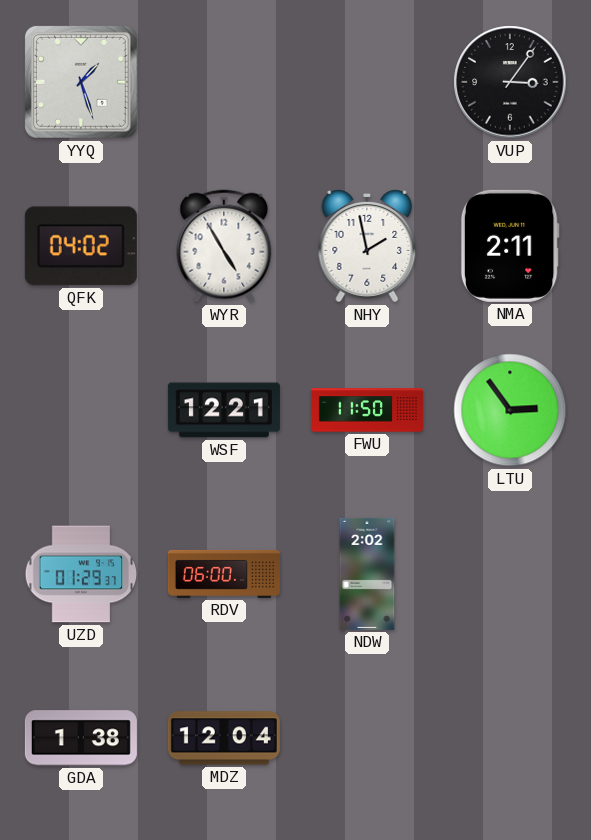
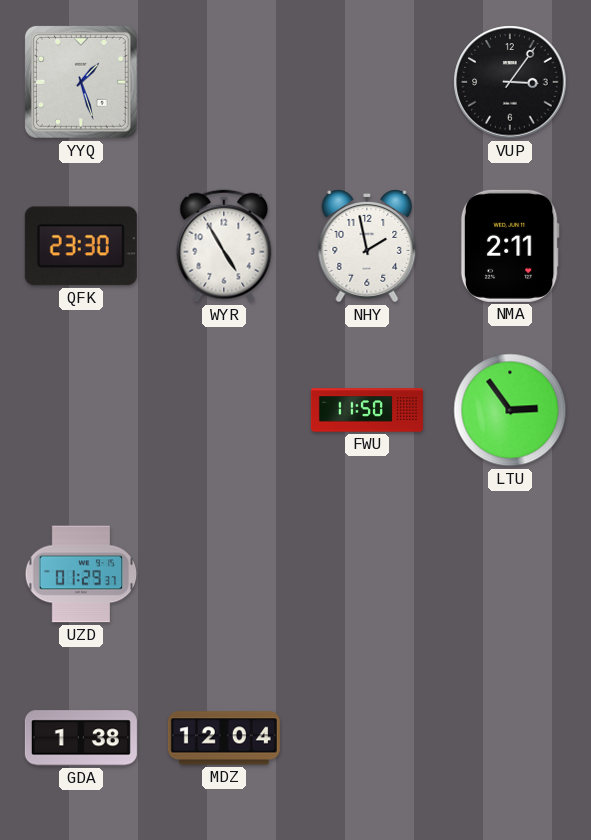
QFK: 04:02 -> 23:30
WSF: 12:21 -> none
RDV: 06:00 -> none
NDW: 2:02 -> none
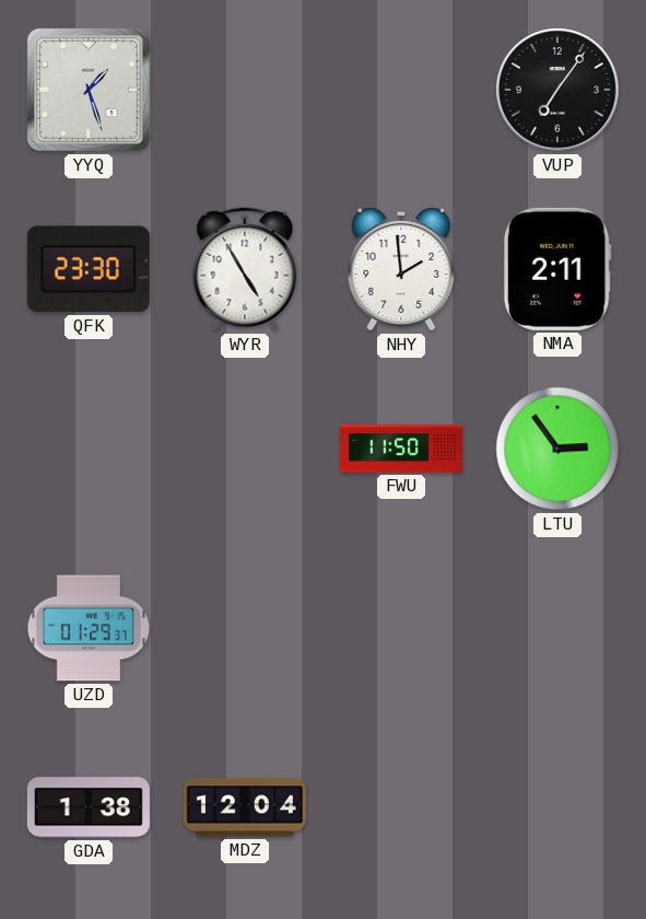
VUP: 3:06 -> 7:06
NHY: 1:58 -> 1:59
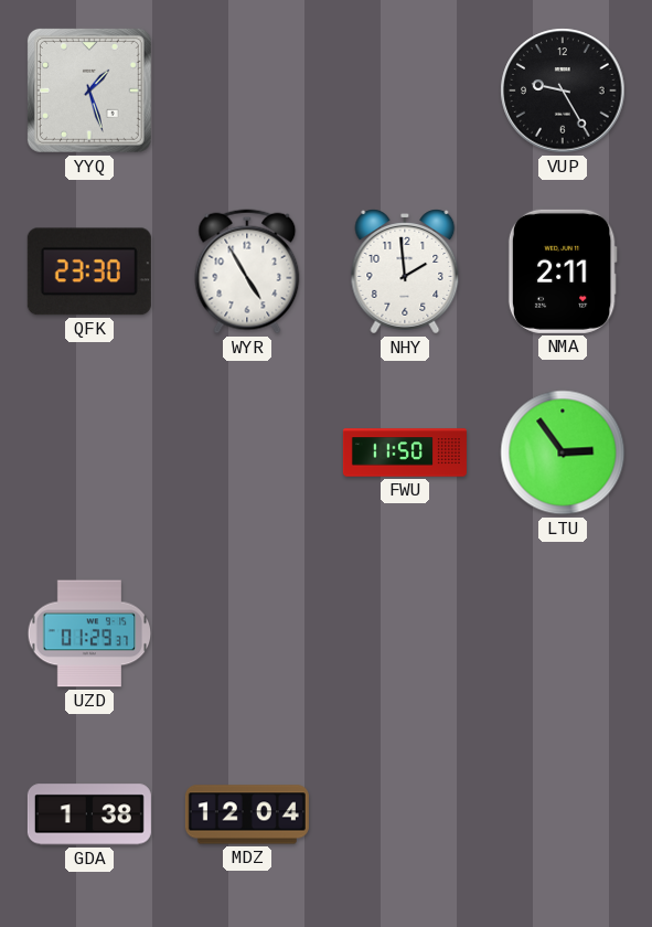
VUP: 7:06 -> 9:25
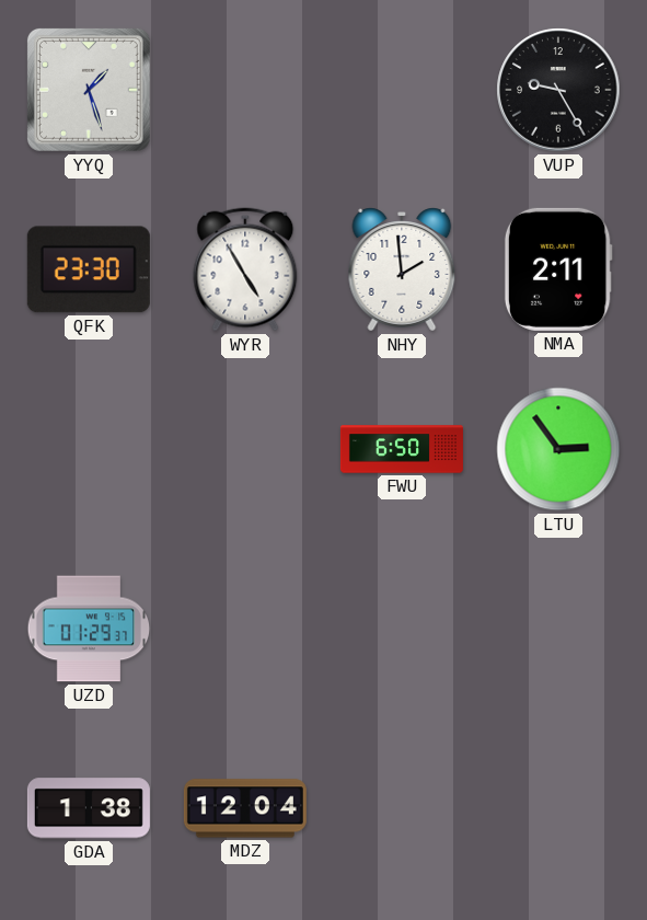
FWU: 11:50 -> 6:50
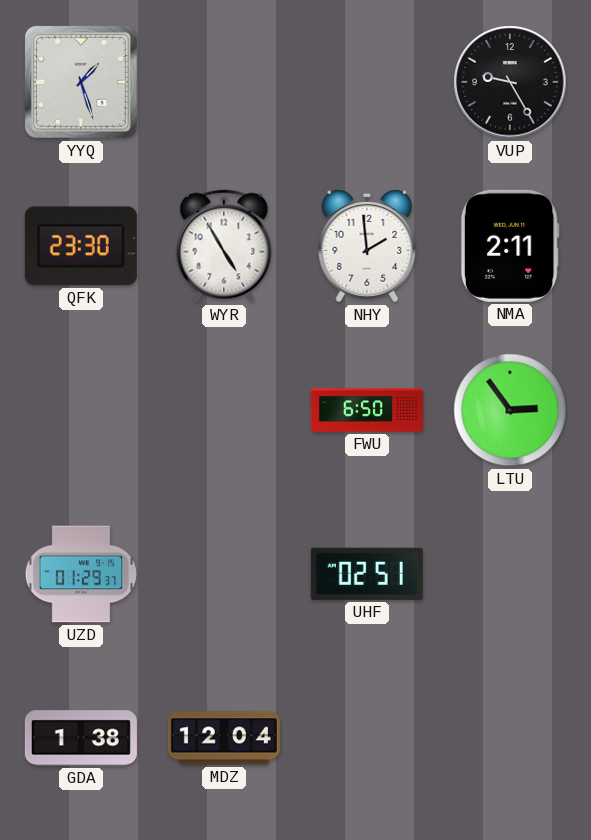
UHF: none -> 02:51
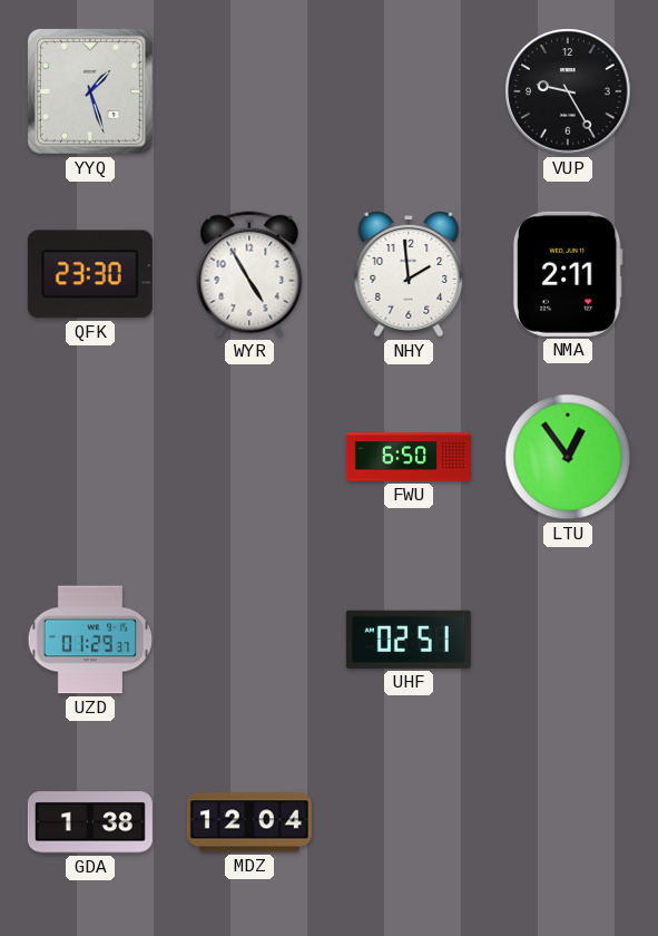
LTU: 2:54 -> 12:54
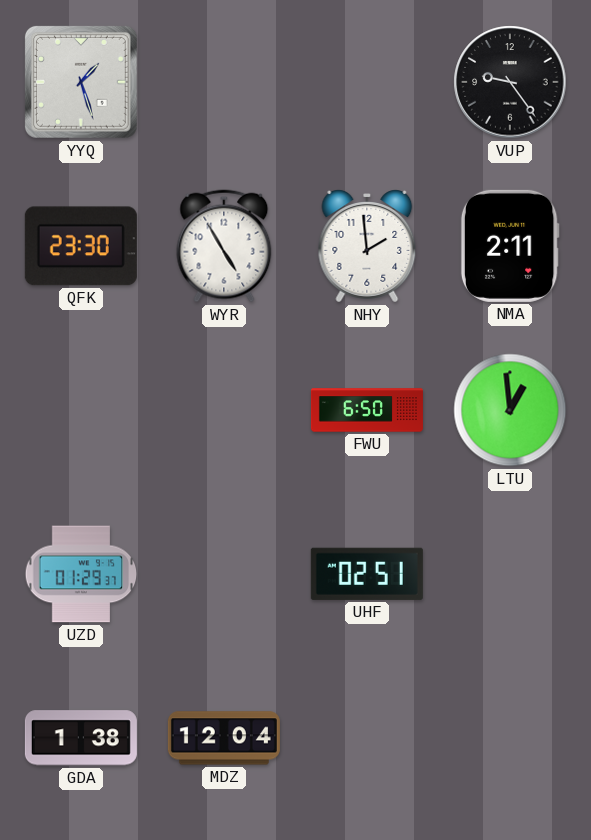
VUP: 9:25 -> 9:24
LTU: 12:54 -> 12:59
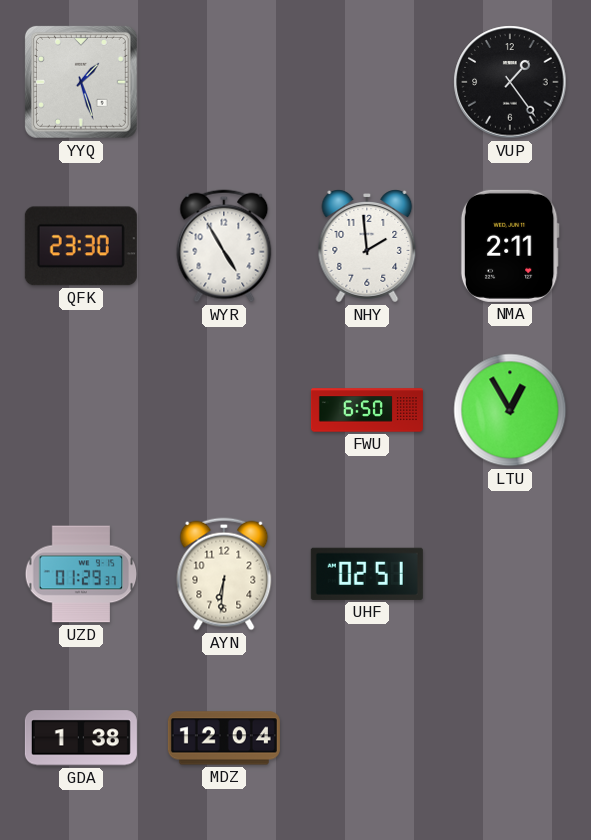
VUP: 9:24 -> 1:24
LTU: 12:59 -> 12:55
AYN: none -> 6:31
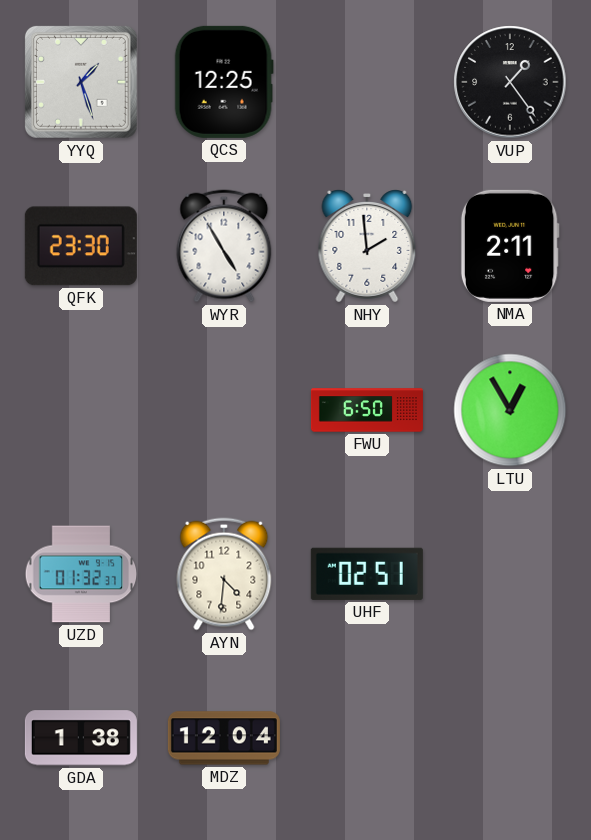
QCS: none -> 12:25
UZD: 01:29 -> 01:32
AYN: 6:31 -> 4:31
